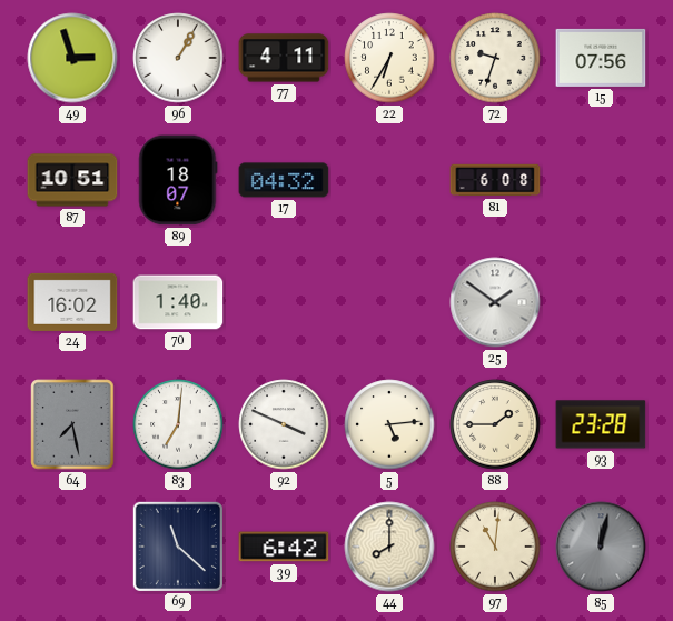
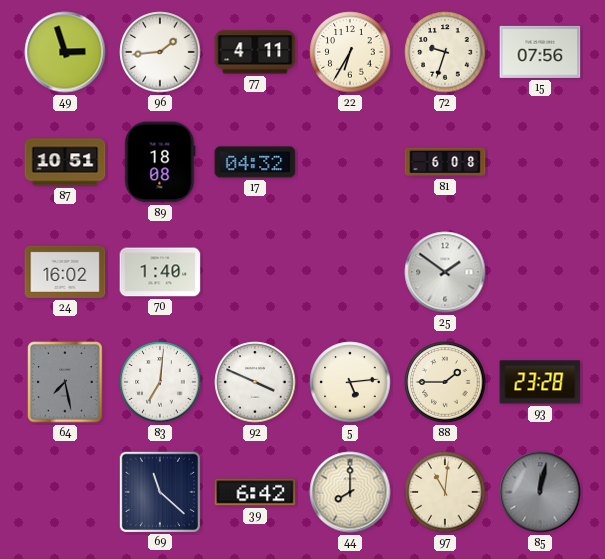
96: 1:05 -> 1:44
89: 18:07 -> 18:08
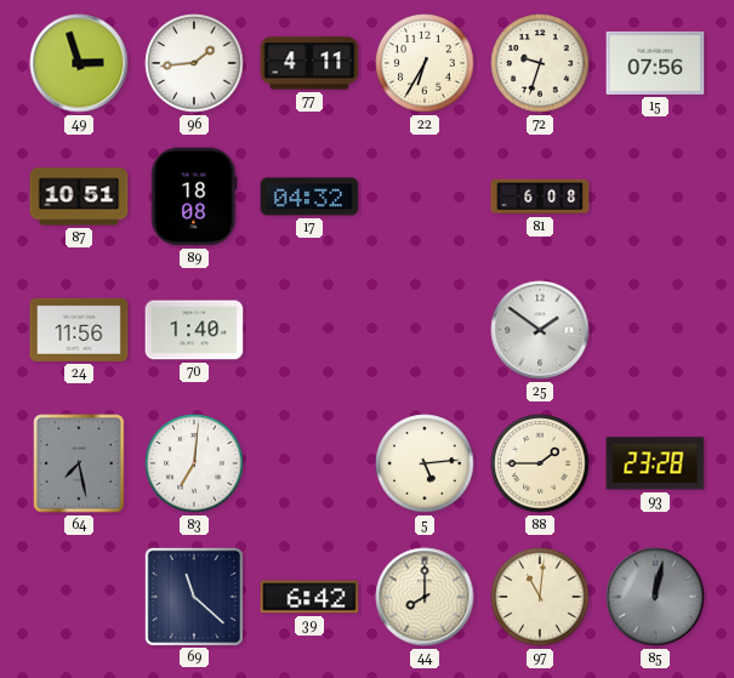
24: 16:02 -> 11:56
92: 3:49 -> none
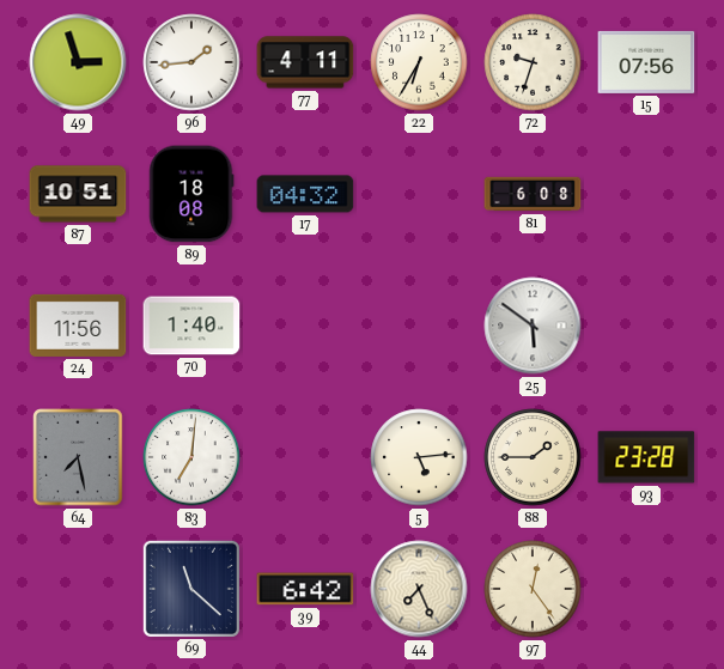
25: 1:51 -> 5:51
44: 8:00 -> 7:26
97: 11:01 -> 12:24
85: 12:02 -> none
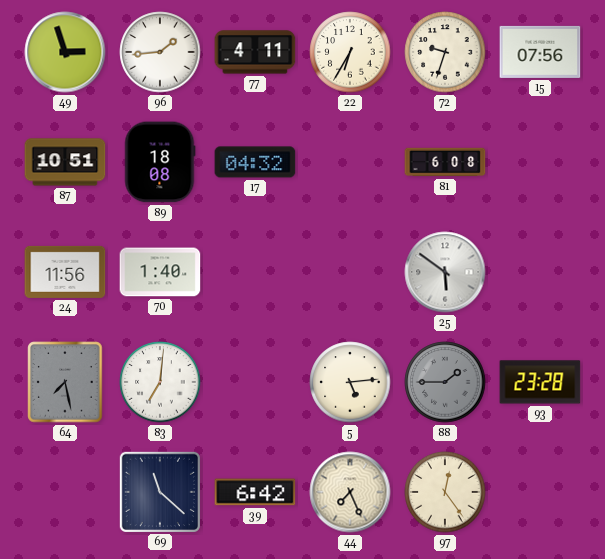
88 dial: cream -> grey
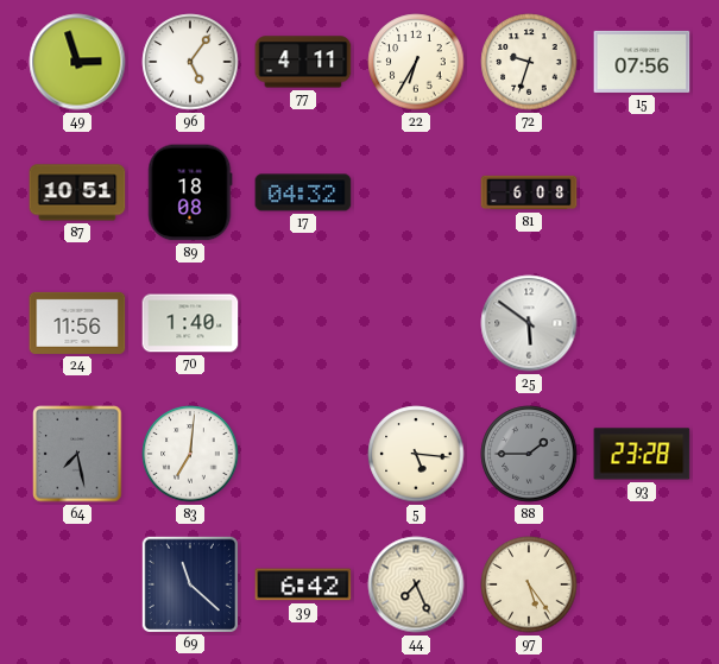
96: 1:44 -> 5:06
5: 5:14 -> 5:16
97: 12:24 -> 5:24
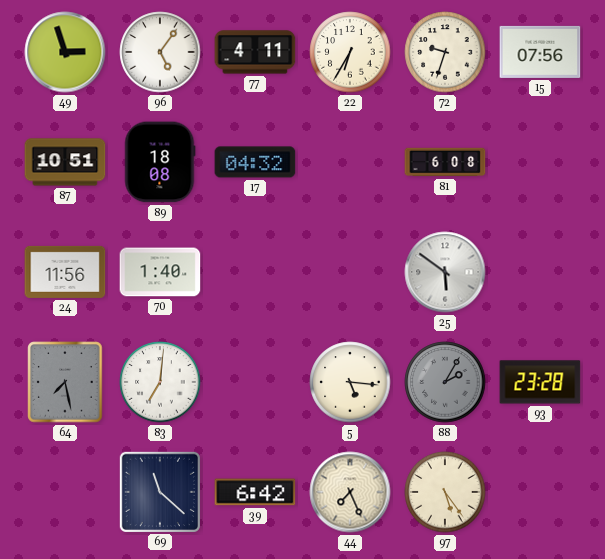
88: 1:45 -> 2:05
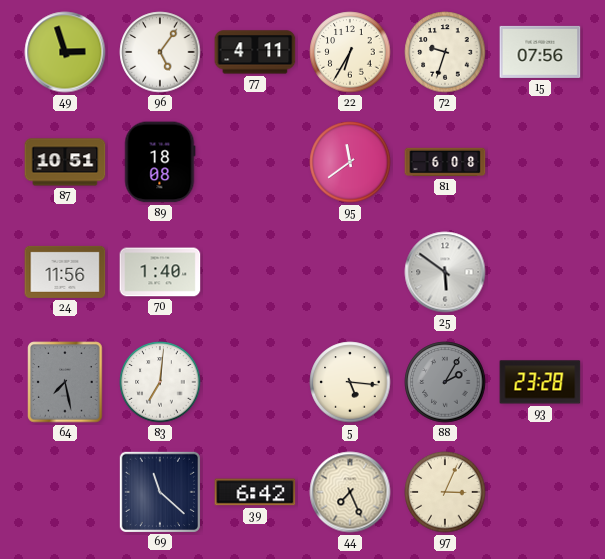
17: 04:32 -> none
95: none -> 11:39
97: 5:24 -> 3:04
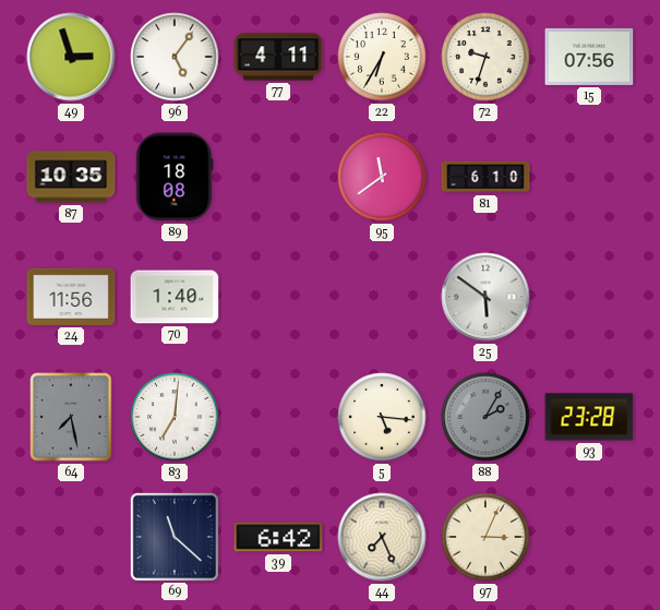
87: 10:51 -> 10:35
81: 6:08 -> 6:10
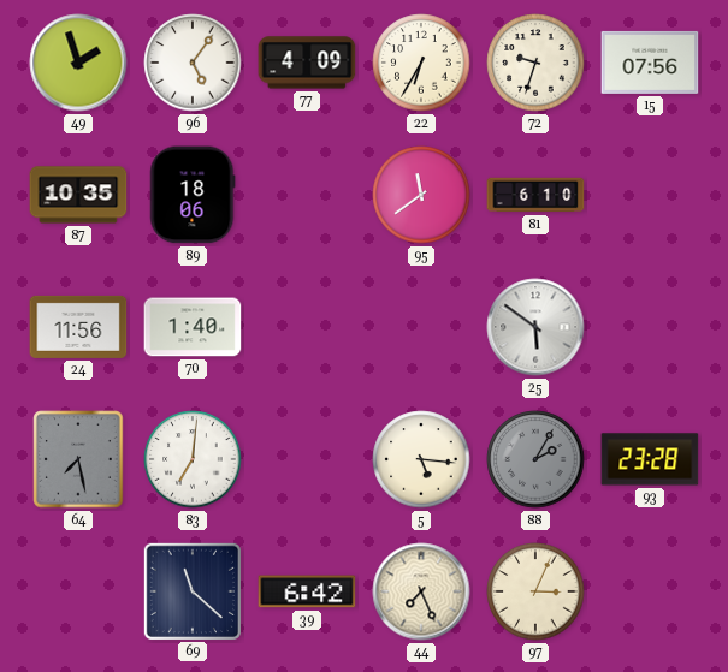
49: 2:57 -> 1:57
77: 4:11 -> 4:09
89: 18:08 -> 18:06
